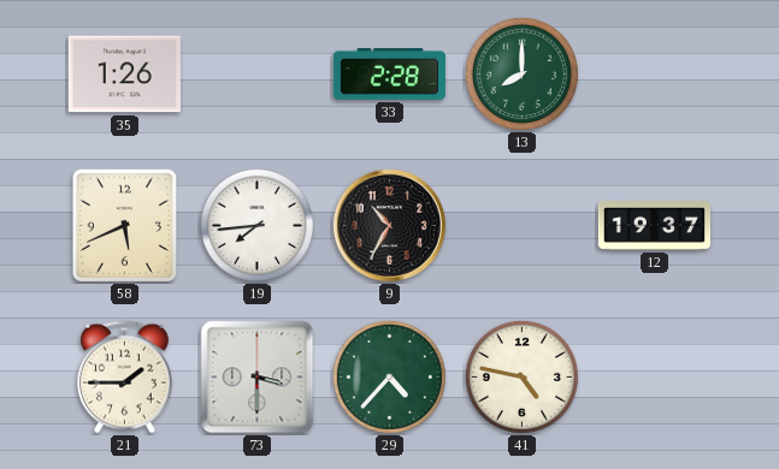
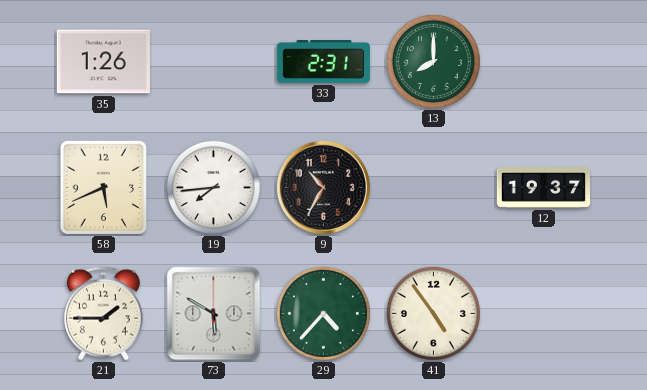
33: 2:28 -> 2:31
73: 3:30 -> 5:50
41: 4:47 -> 4:54
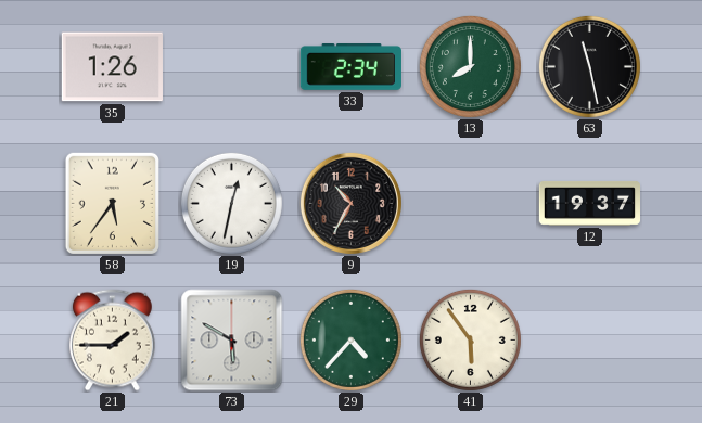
33: 2:31 -> 2:34
63: none -> 11:28
58: 5:41 -> 5:36
19: 7:44 -> 12:32
41: 4:54 -> 5:54
